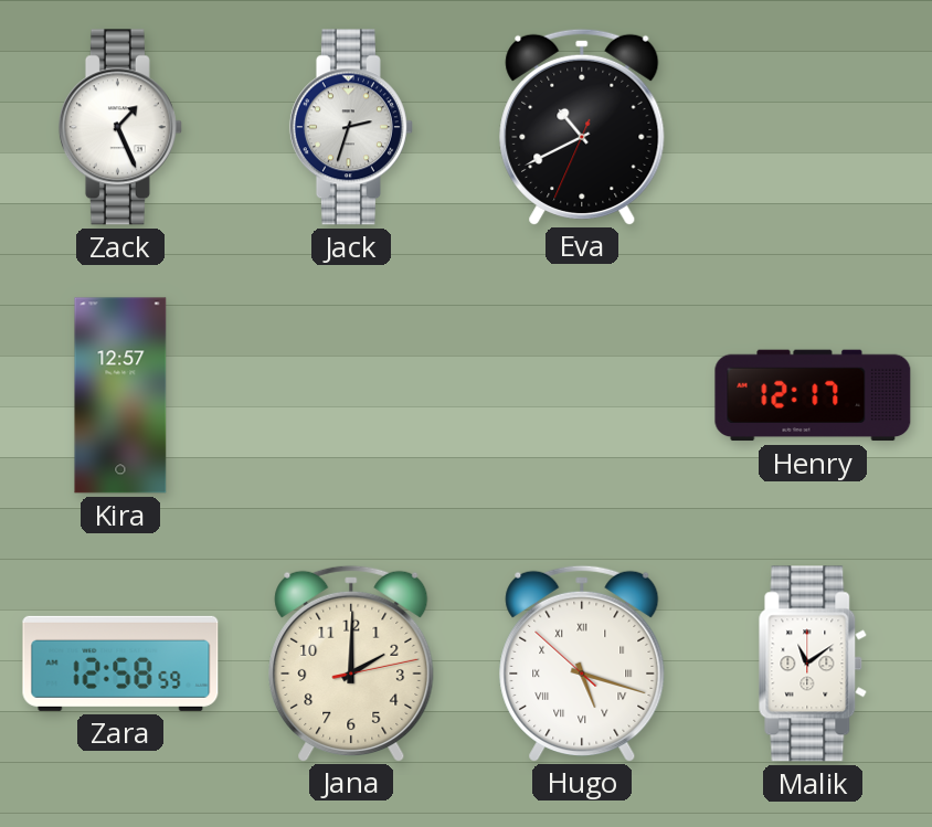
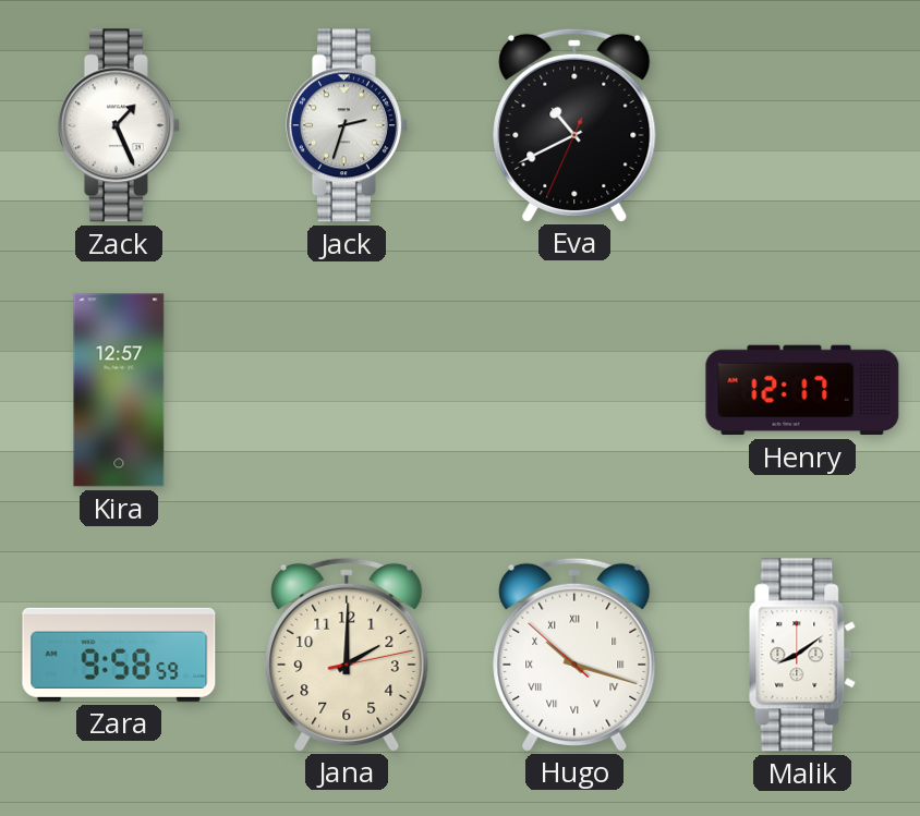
Zara: 12:58 -> 9:58
Hugo: 5:17 -> 10:17
Malik: 11:09 -> 8:09
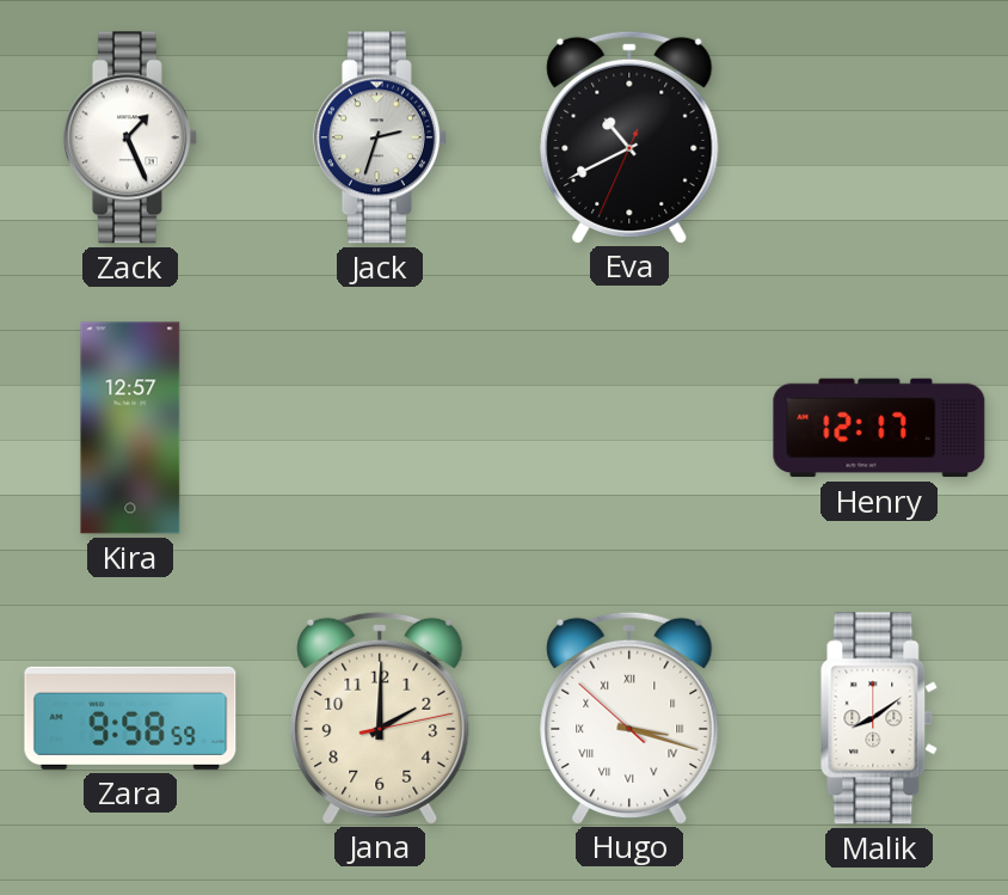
Hugo: 10:17 -> 3:17
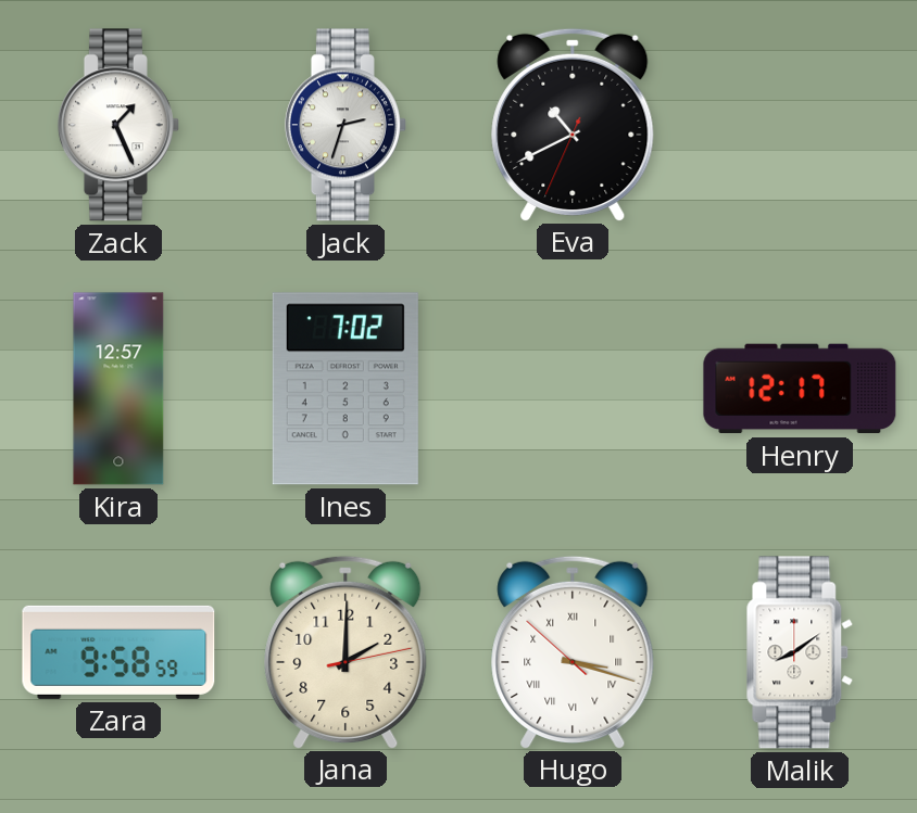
Ines: none -> 7:02
